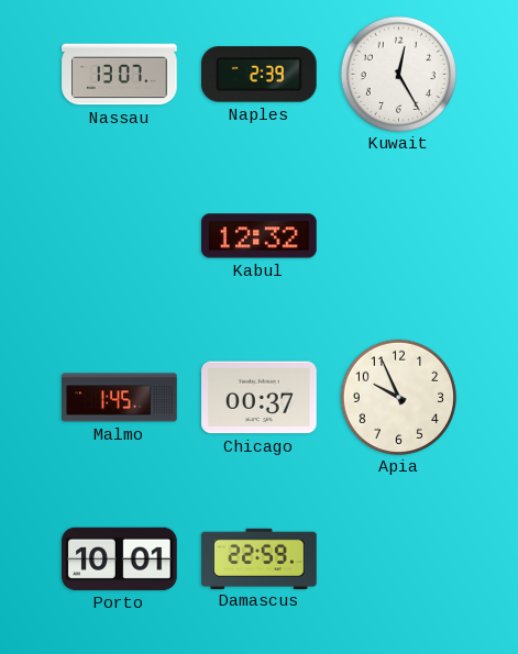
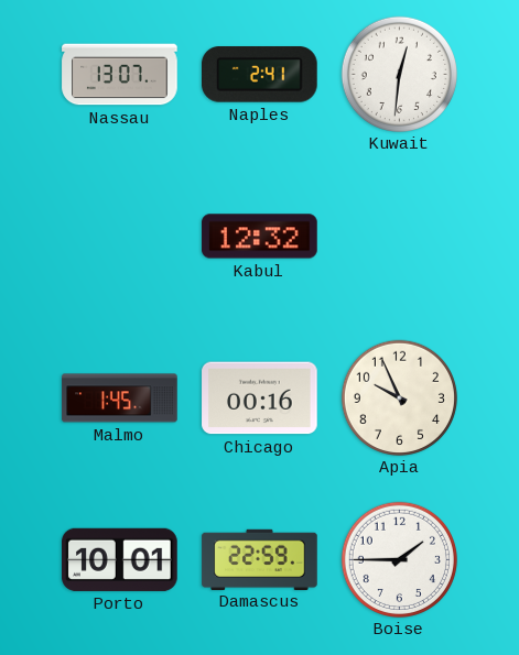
Naples: 2:39 -> 2:41
Kuwait: 12:25 -> 12:31
Chicago: 00:37 -> 00:16
Boise: none -> 1:45
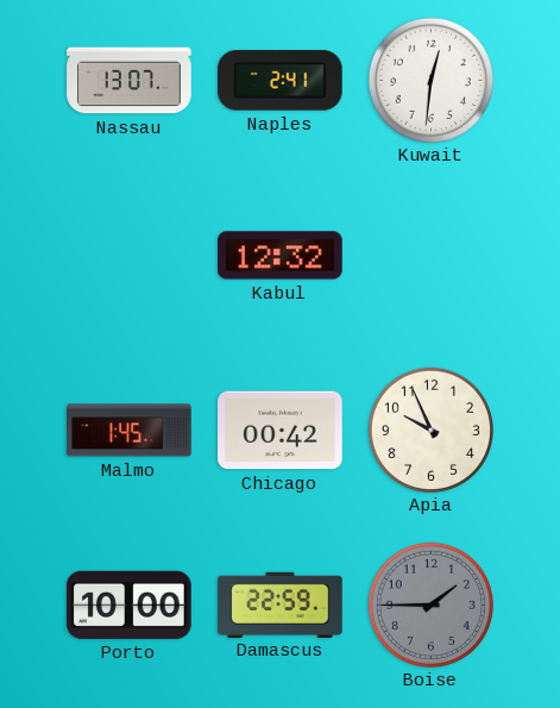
Chicago: 00:16 -> 00:42
Porto: 10:01 -> 10:00
Boise dial: white -> grey
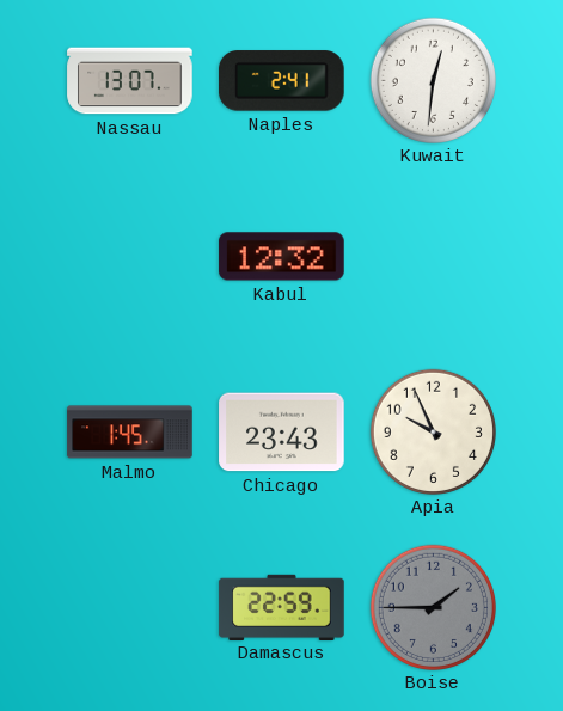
Chicago: 00:42 -> 23:43
Porto: 10:00 -> none
